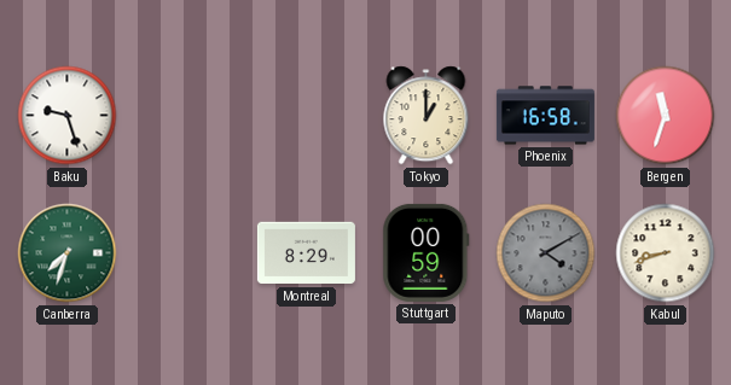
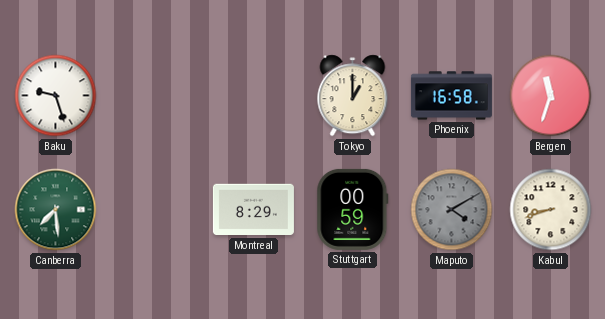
Canberra: 7:33 -> 7:29
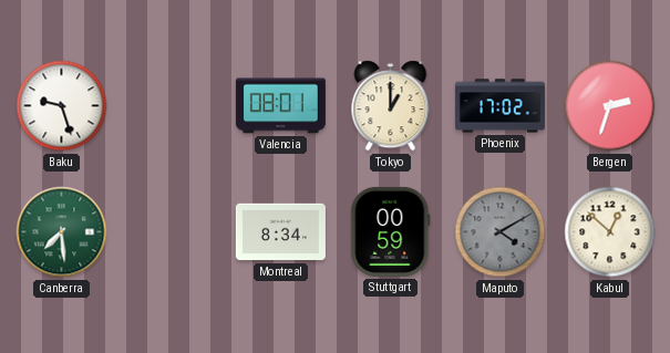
Valencia: none -> 08:01
Phoenix: 16:58 -> 17:02
Bergen: 11:33 -> 2:33
Montreal: 8:29 -> 8:34
Kabul: 8:42 -> 12:52
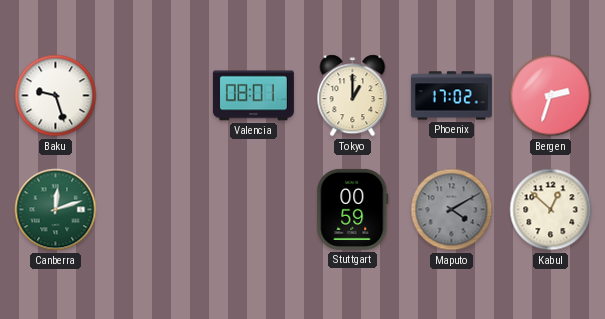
Canberra: 7:29 -> 12:12
Montreal: 8:34 -> none
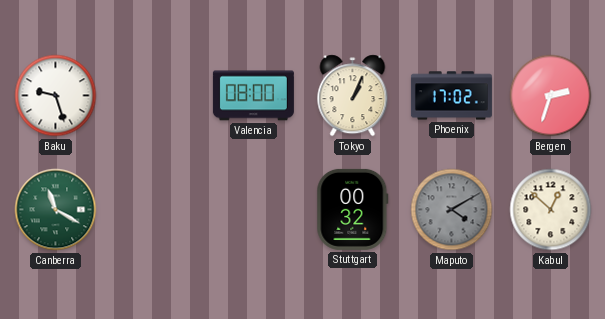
Valencia: 08:01 -> 08:00
Tokyo: 1:00 -> 1:04
Canberra: 12:12 -> 11:20
Stuttgart: 00:59 -> 00:32
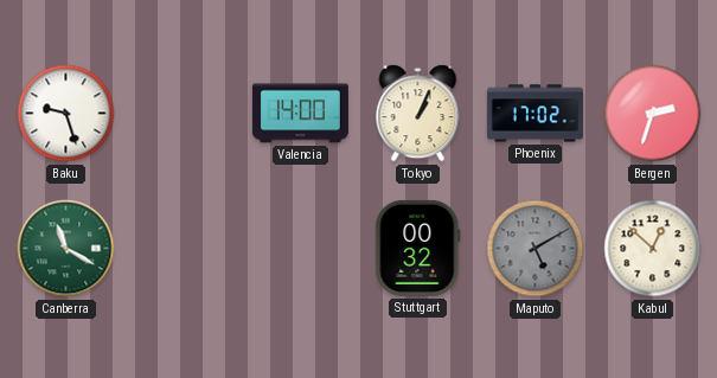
Valencia: 08:00 -> 14:00
Maputo: 4:10 -> 5:10
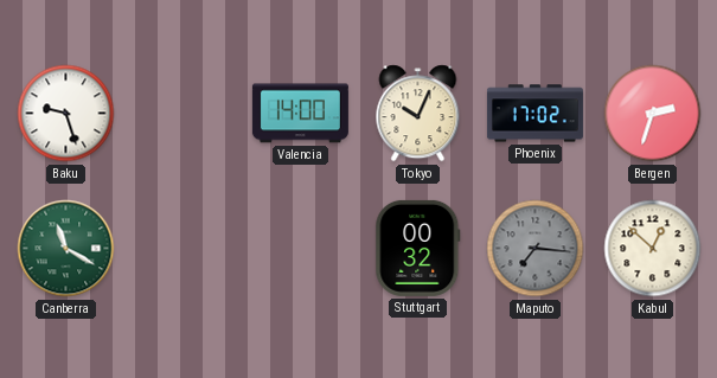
Tokyo: 1:04 -> 10:04
Maputo: 5:10 -> 7:16
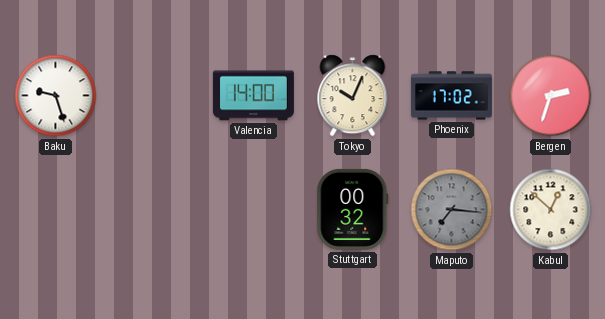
Canberra: 11:20 -> none
